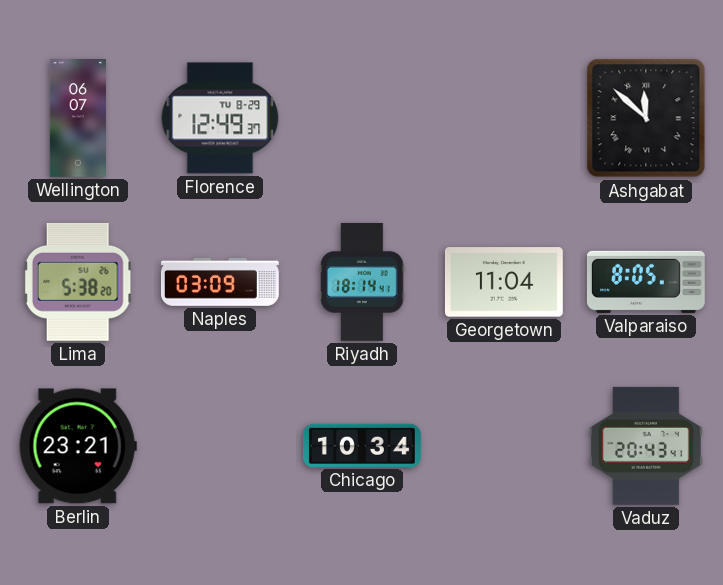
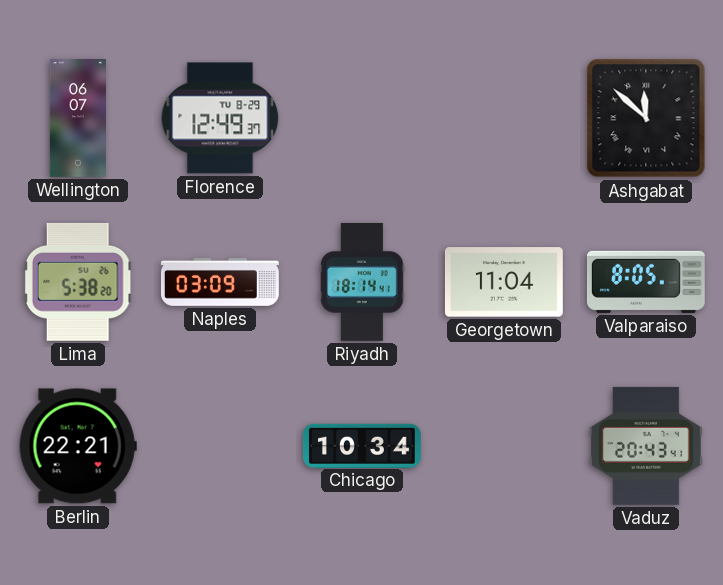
Berlin: 23:21 -> 22:21
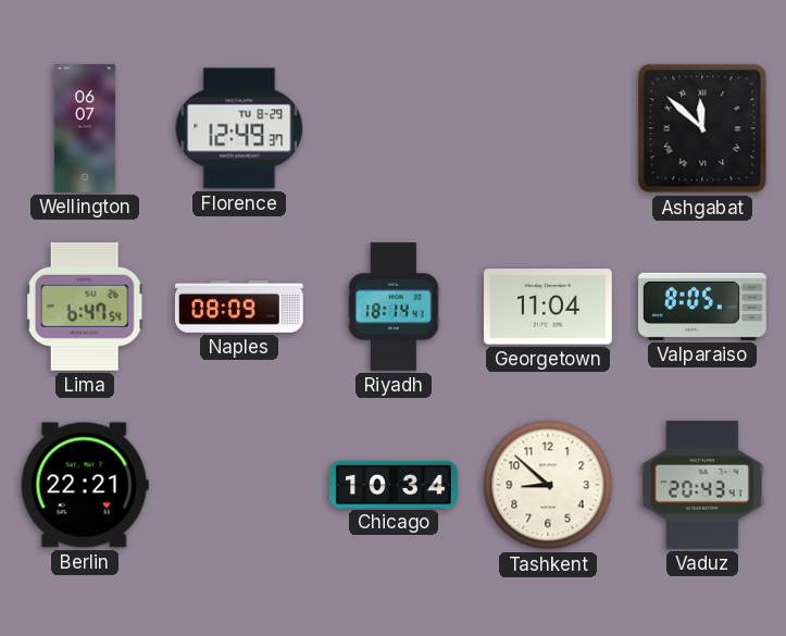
Lima: 5:38 -> 6:47
Naples: 03:09 -> 08:09
Tashkent: none -> 8:52
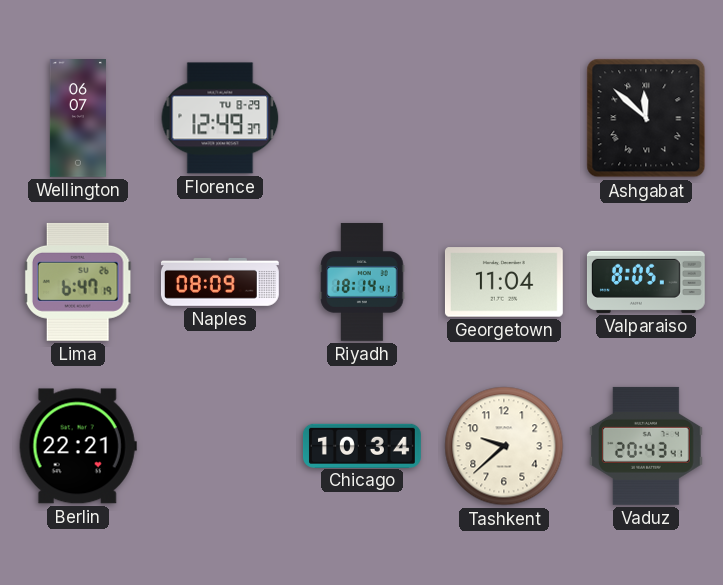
Lima: 6:47:54 -> 6:47:19
Tashkent: 8:52 -> 9:38
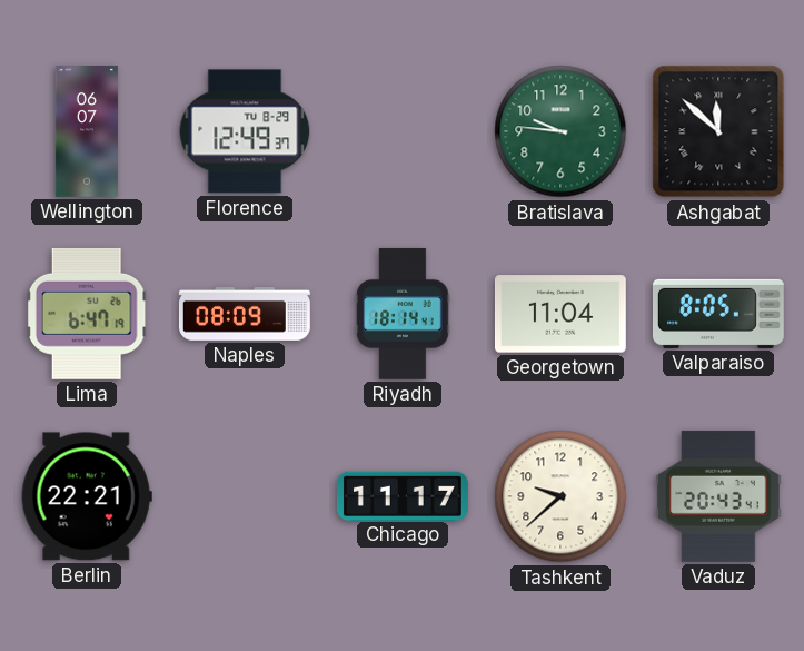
Bratislava: none -> 9:46
Chicago: 10:34 -> 11:17
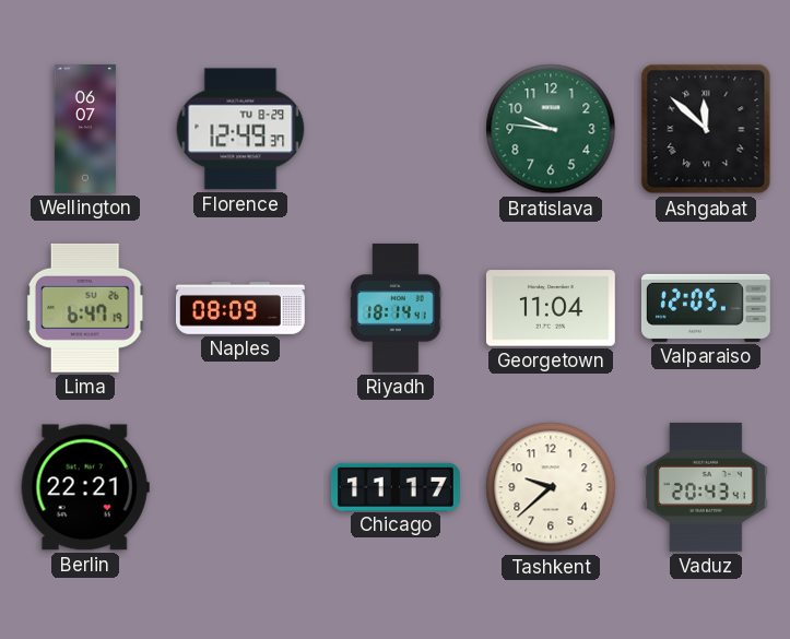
Valparaiso: 8:05 -> 12:05
